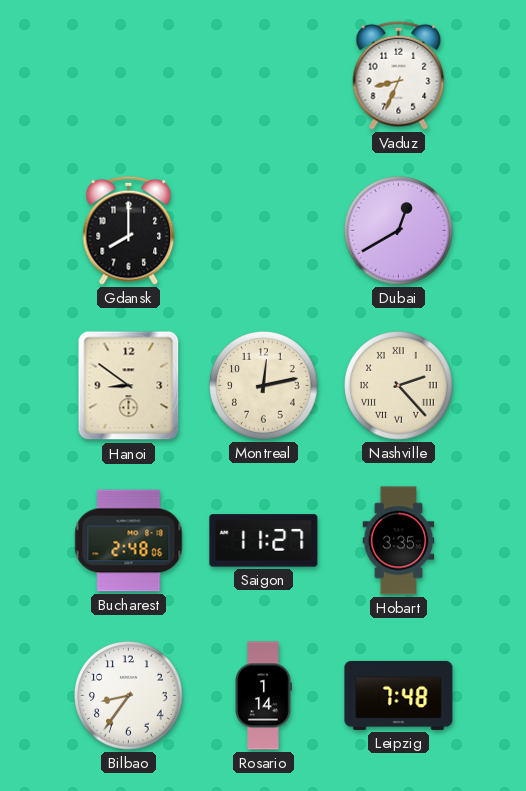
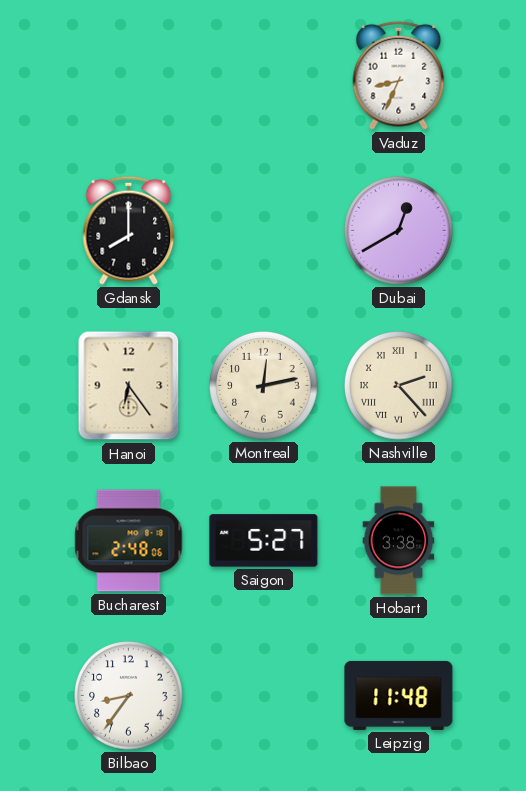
Hanoi: 8:51 -> 6:24
Saigon: 11:27 -> 5:27
Hobart: 3:35 -> 3:38
Rosario: 1:14 -> none
Leipzig: 7:48 -> 11:48
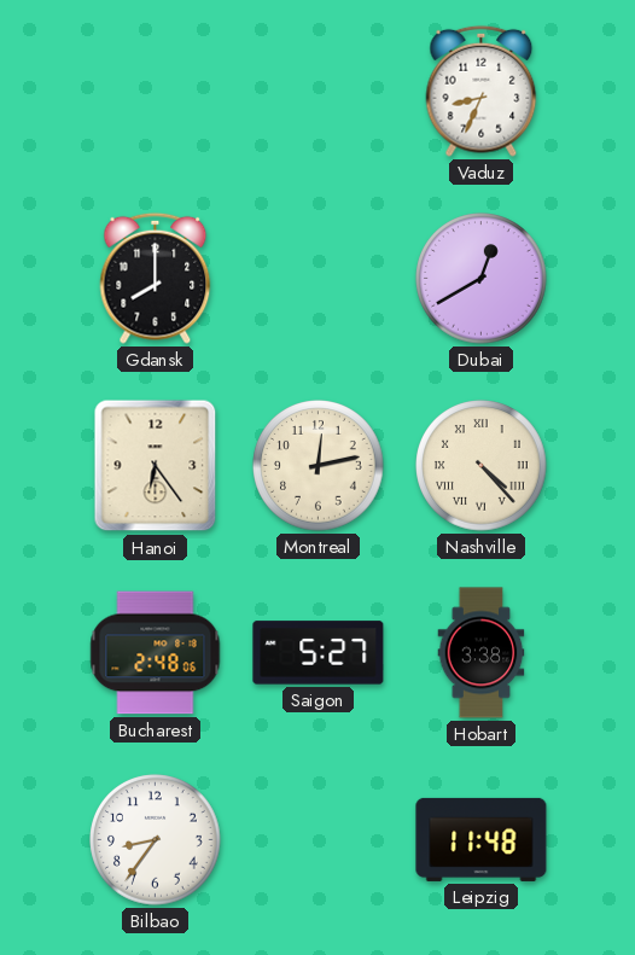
Nashville: 2:23 -> 4:23
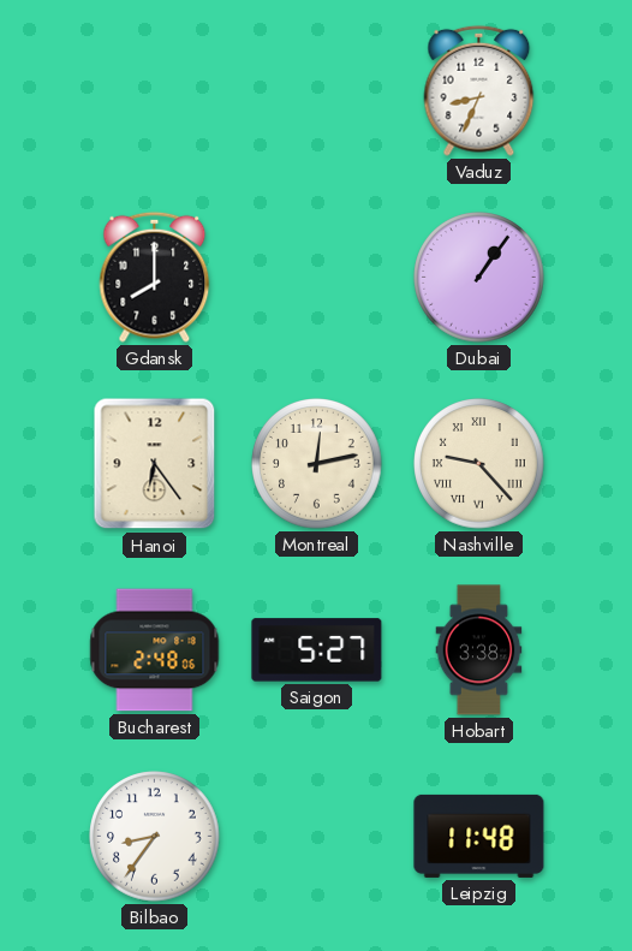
Dubai: 12:40 -> 1:06
Nashville: 4:23 -> 9:23
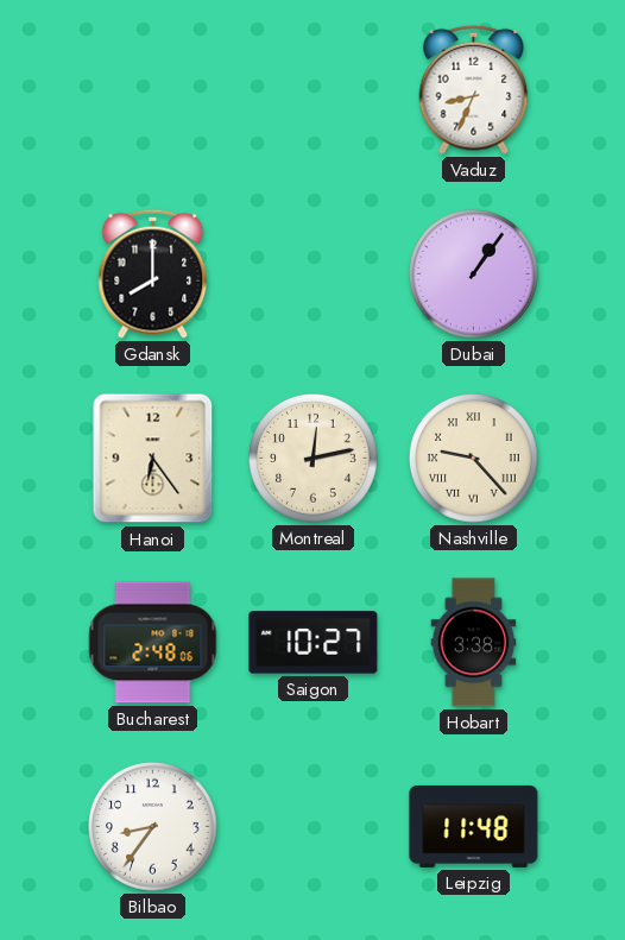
Saigon: 5:27 -> 10:27
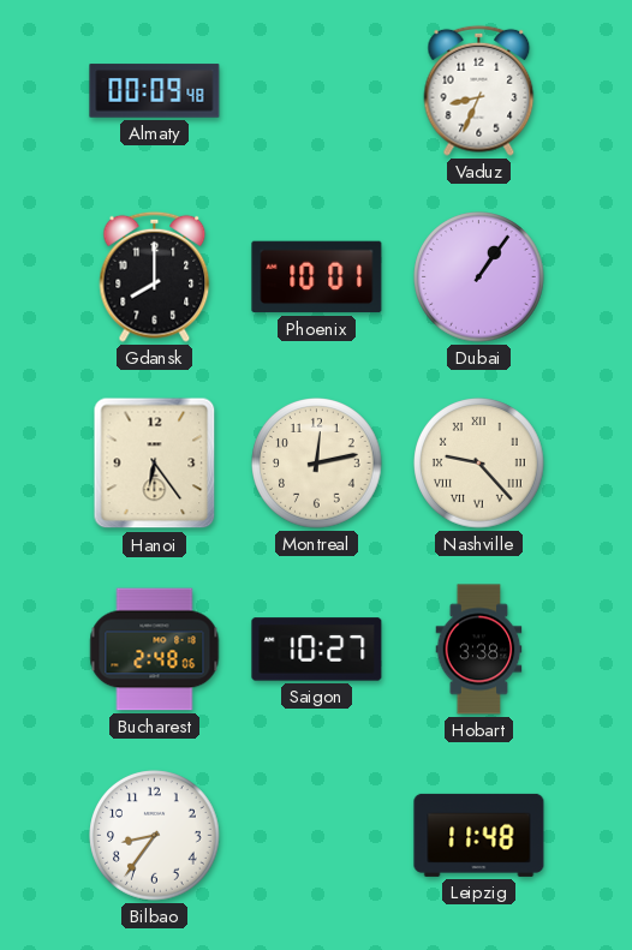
Almaty: none -> 00:09
Phoenix: none -> 10:01
